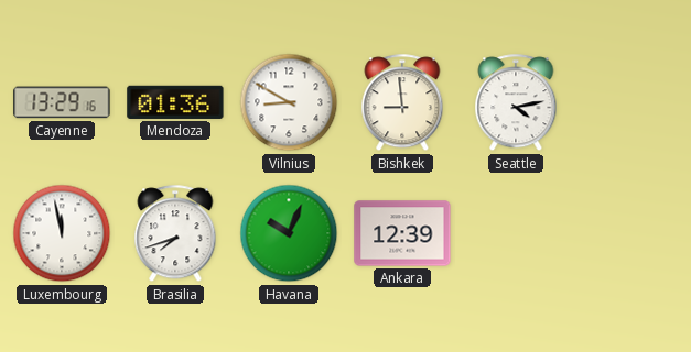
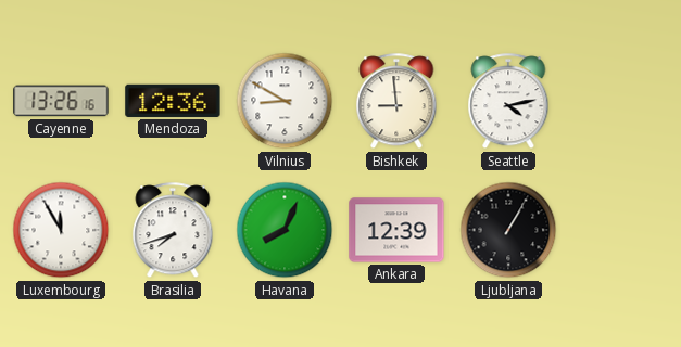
Cayenne: 13:29 -> 13:26
Mendoza: 01:36 -> 12:36
Luxembourg: 11:58 -> 11:55
Havana: 10:04 -> 8:04
Ljubljana: none -> 1:05
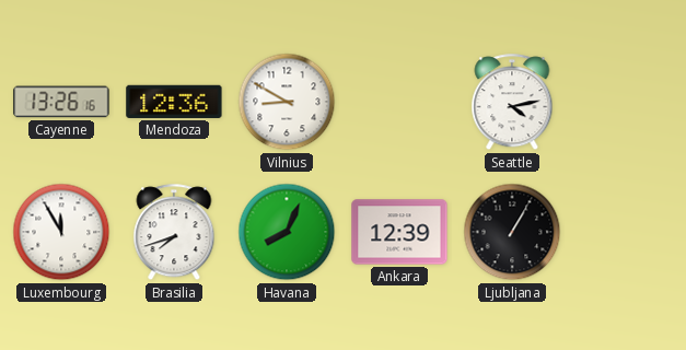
Bishkek: 8:59 -> none
